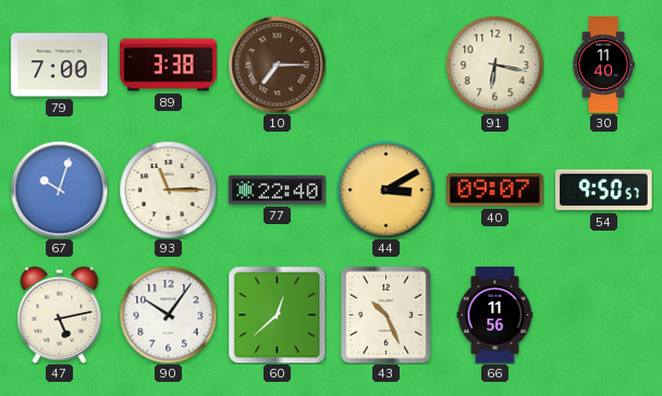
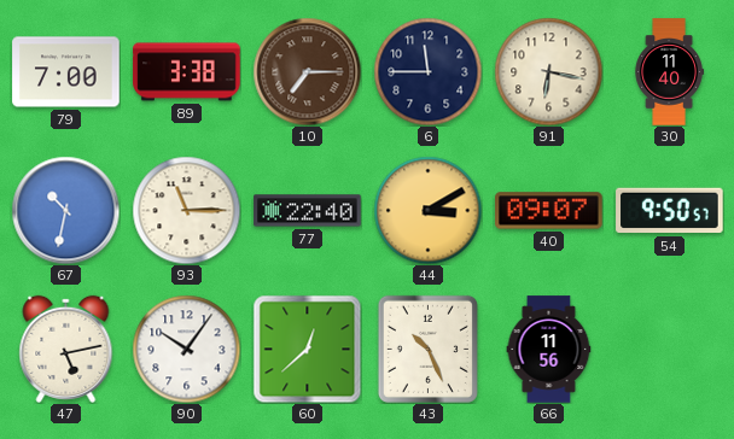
6: none -> 11:45
67: 10:03 -> 10:32
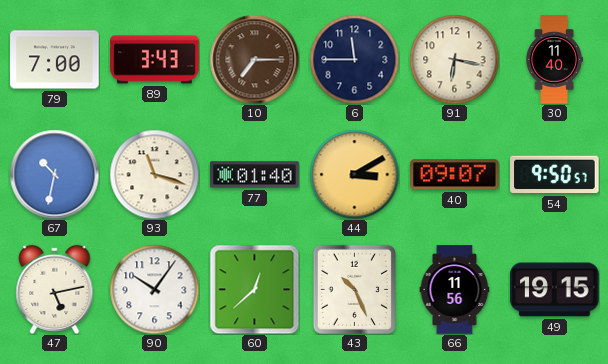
89: 3:38 -> 3:43
93: 11:15 -> 11:18
77: 22:40 -> 01:40
49: none -> 19:15
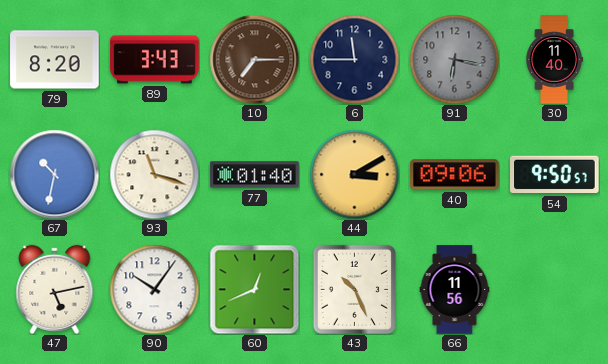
79: 7:00 -> 8:20
91 dial: cream -> grey
40: 09:07 -> 09:06
60: 12:38 -> 12:41
49: 19:15 -> none
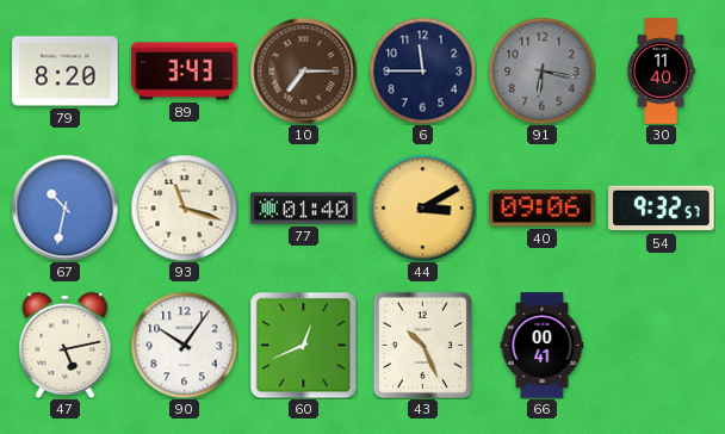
54: 9:50 -> 9:32
66: 11:56 -> 00:41
